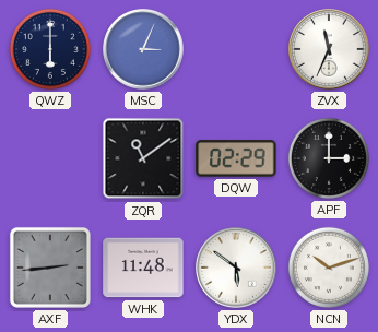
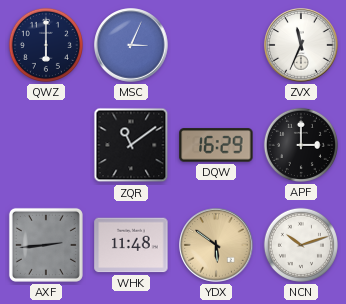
DQW: 02:29 -> 16:29
YDX dial: white -> champagne
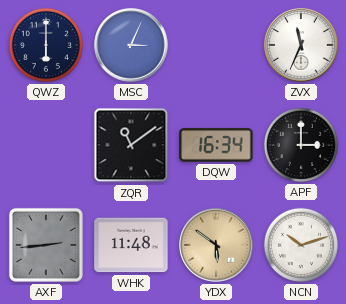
DQW: 16:29 -> 16:34
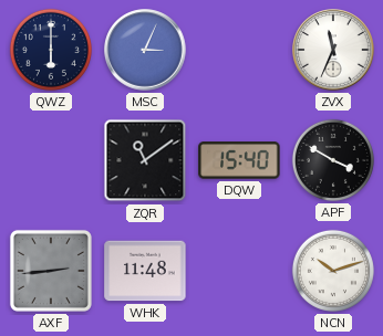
DQW: 16:34 -> 15:40
APF: 3:00 -> 3:50
YDX: 5:51 -> none
